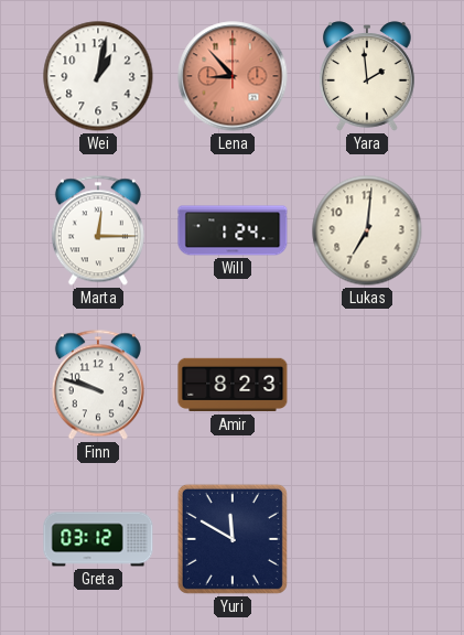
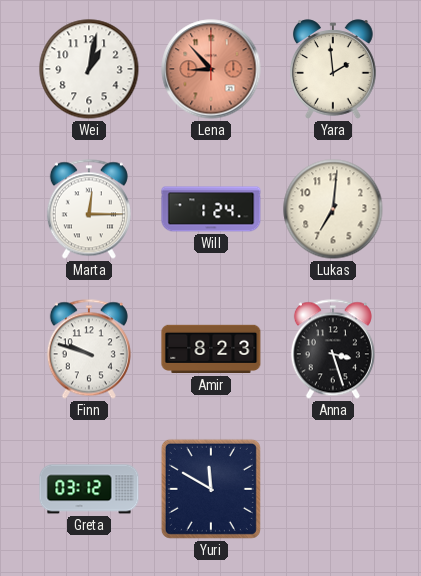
Anna: none -> 3:27
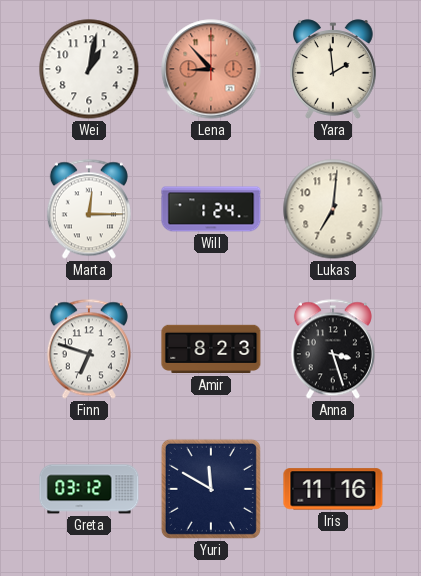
Finn: 9:48 -> 6:48
Iris: none -> 11:16
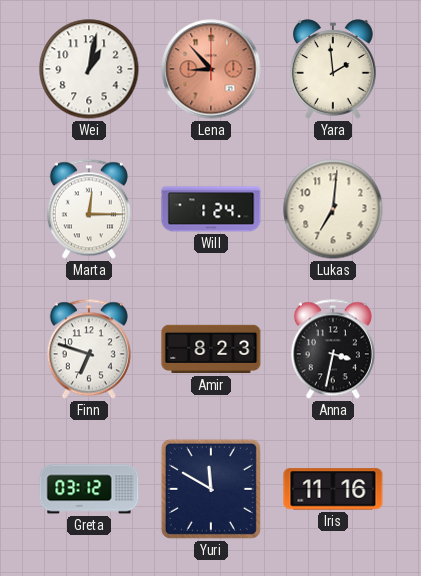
Anna: 3:27 -> 3:32
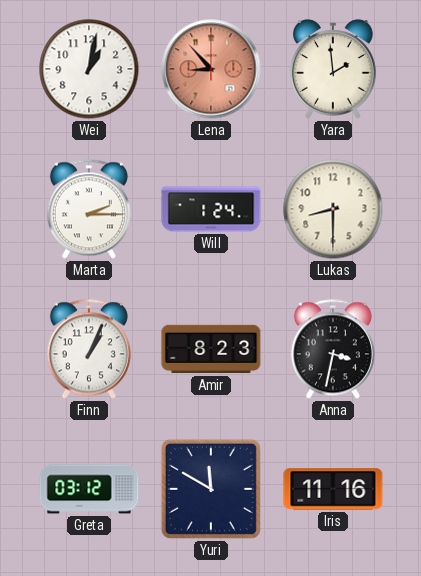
Marta: 12:15 -> 2:15
Lukas: 7:01 -> 8:30
Finn: 6:48 -> 1:04
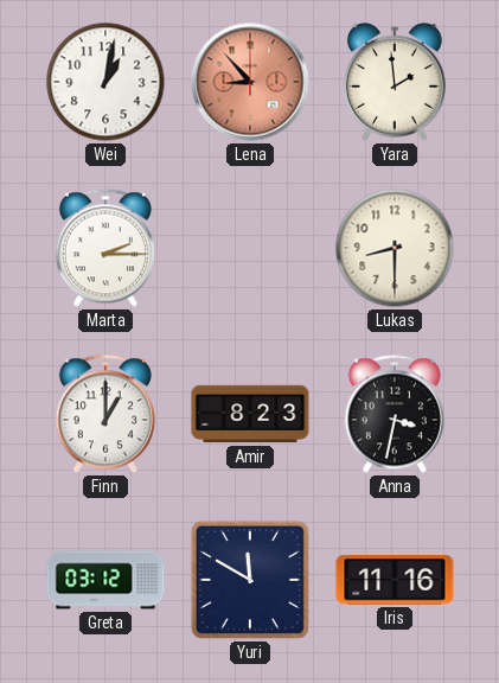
Will: 1:24 -> none
Finn: 1:04 -> 1:00
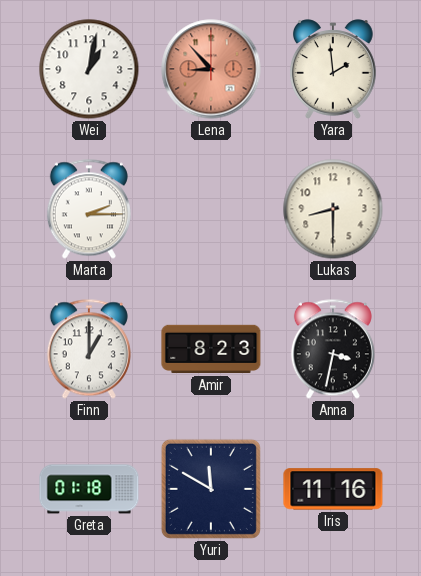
Greta: 03:12 -> 01:18
